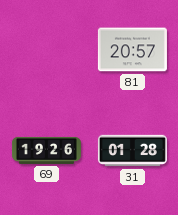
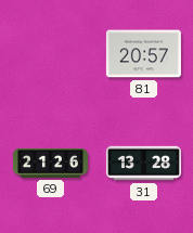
69: 19:26 -> 21:26
31: 01:28 -> 13:28
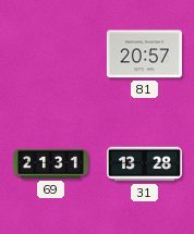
69: 21:26 -> 21:31
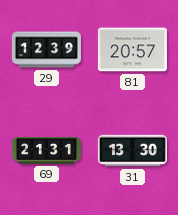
29: none -> 12:39
31: 13:28 -> 13:30
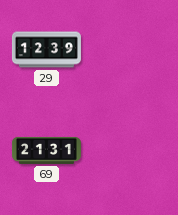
81: 20:57 -> none
31: 13:30 -> none
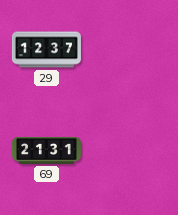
29: 12:39 -> 12:37
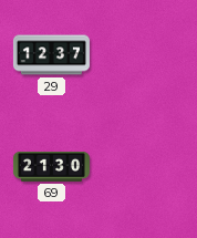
69: 21:31 -> 21:30
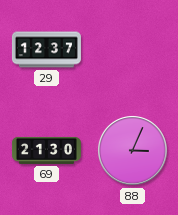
88: none -> 3:04
